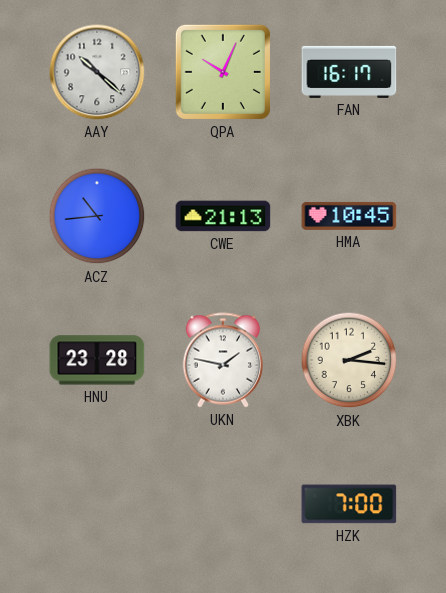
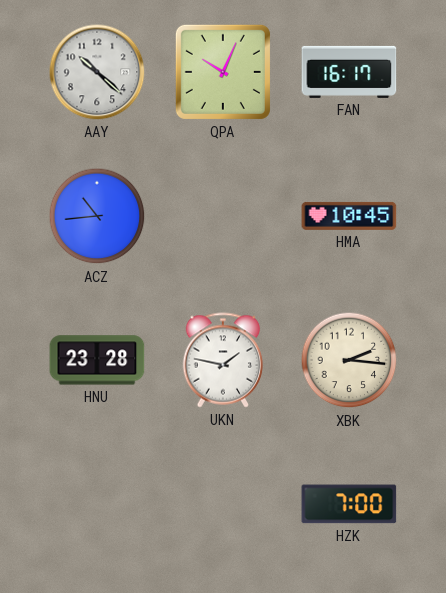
CWE: 21:13 -> none
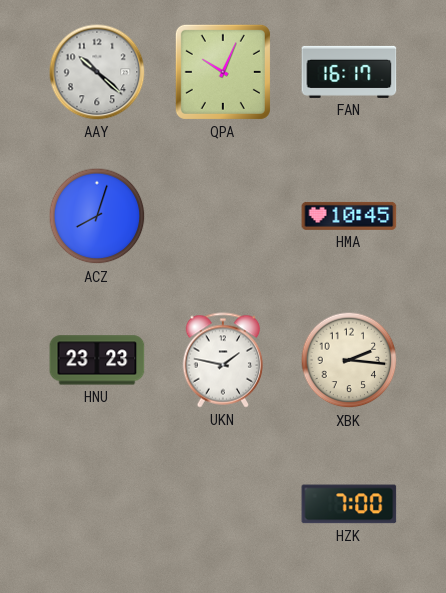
ACZ: 10:44 -> 8:03
HNU: 23:28 -> 23:23
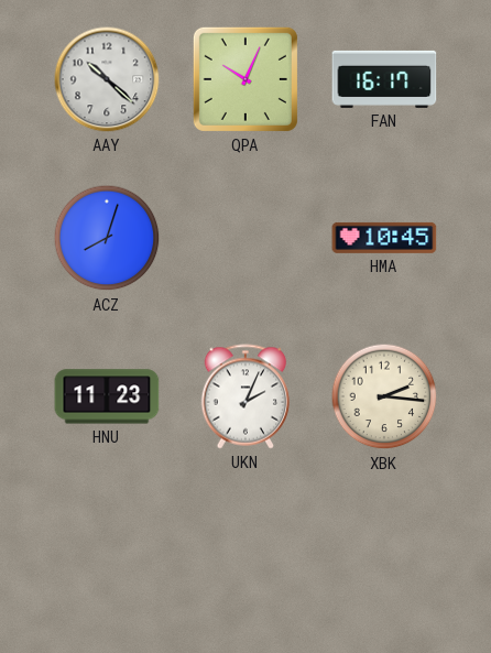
HNU: 23:23 -> 11:23
UKN: 1:47 -> 2:04
HZK: 7:00 -> none
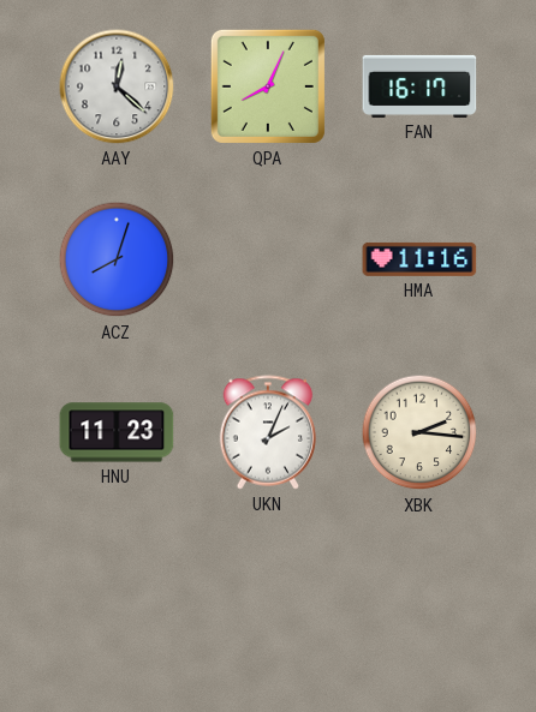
AAY: 10:22 -> 12:22
QPA: 10:04 -> 8:04
HMA: 10:45 -> 11:16
